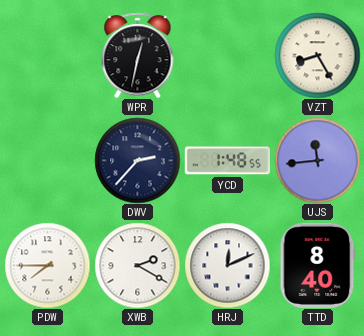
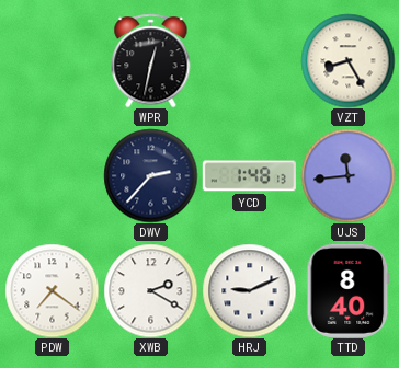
YCD: 1:48:55 -> 1:48:13
PDW: 7:45 -> 7:21
HRJ: 12:11 -> 9:11
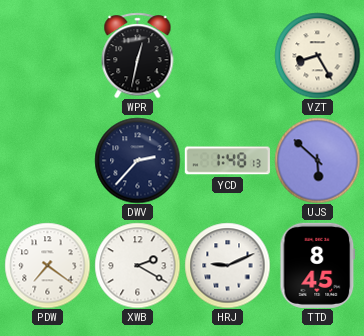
UJS: 11:44 -> 5:52
TTD: 8:40 -> 8:45
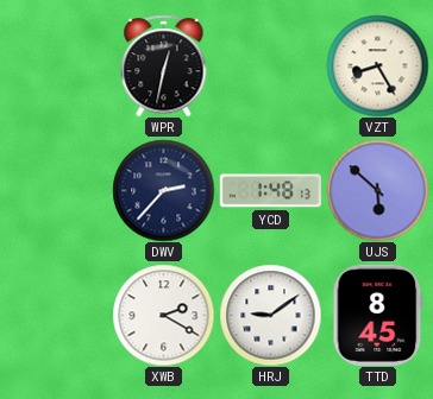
PDW: 7:21 -> none
HRJ: 9:11 -> 9:09
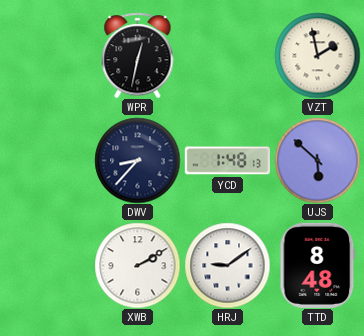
VZT: 8:25 -> 1:58
DWV: 2:37 -> 8:37
XWB: 2:20 -> 2:10
TTD: 8:45 -> 8:48
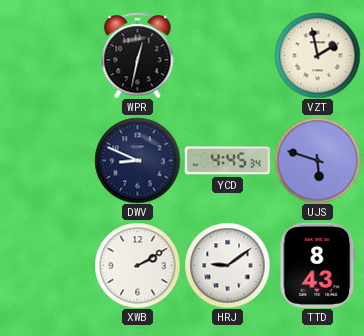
DWV: 8:37 -> 8:49
YCD: 1:48 -> 4:45
UJS: 5:52 -> 5:48
TTD: 8:48 -> 8:43
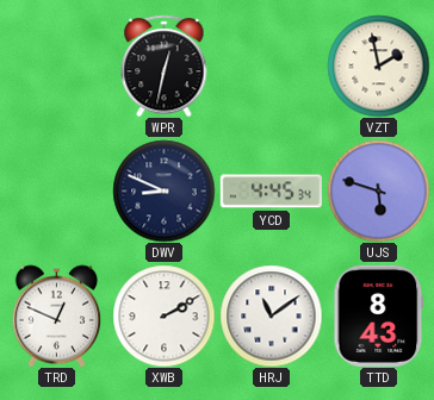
TRD: none -> 12:49
HRJ: 9:09 -> 11:09
